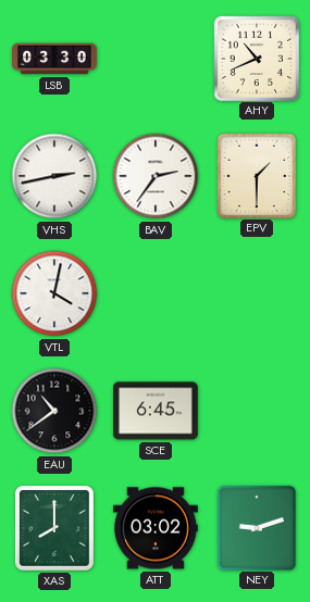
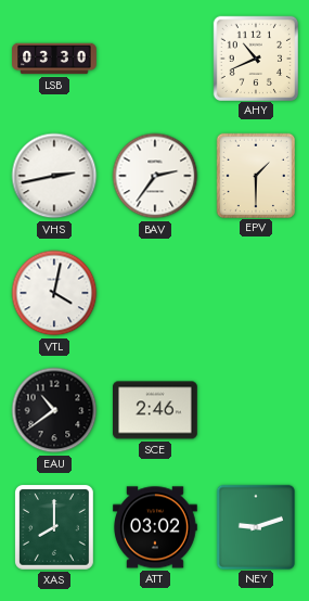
SCE: 6:45 -> 2:46
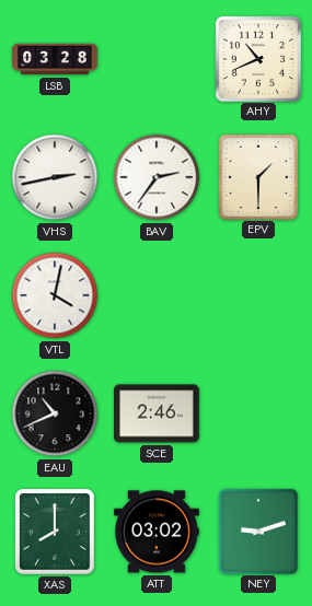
LSB: 03:30 -> 03:28
EAU: 10:39 -> 10:41
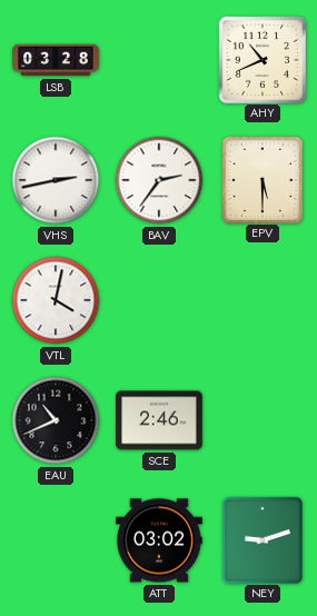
EPV: 1:30 -> 5:30
XAS: 8:00 -> none
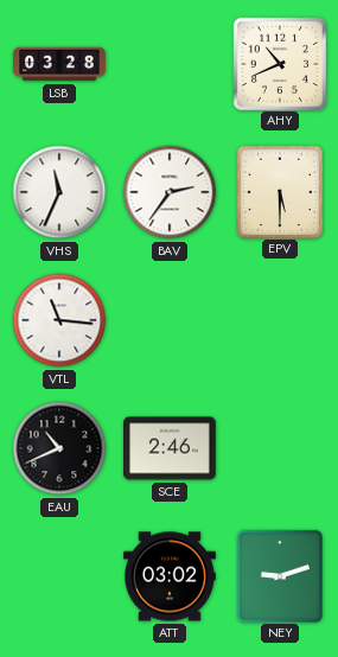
VHS: 2:43 -> 11:34
VTL: 4:02 -> 11:16
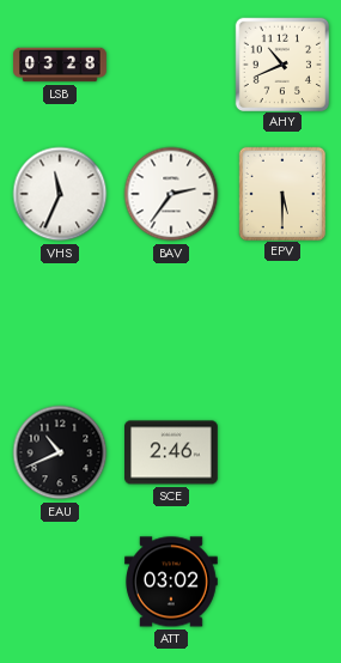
VTL: 11:16 -> none
NEY: 9:12 -> none
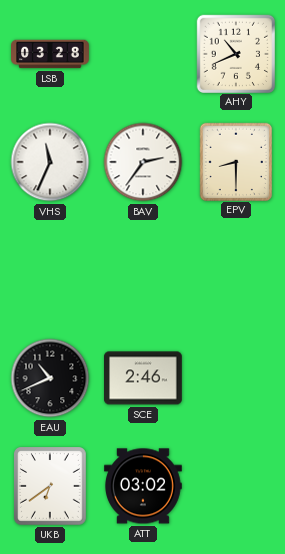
EPV: 5:30 -> 8:30
UKB: none -> 6:39
